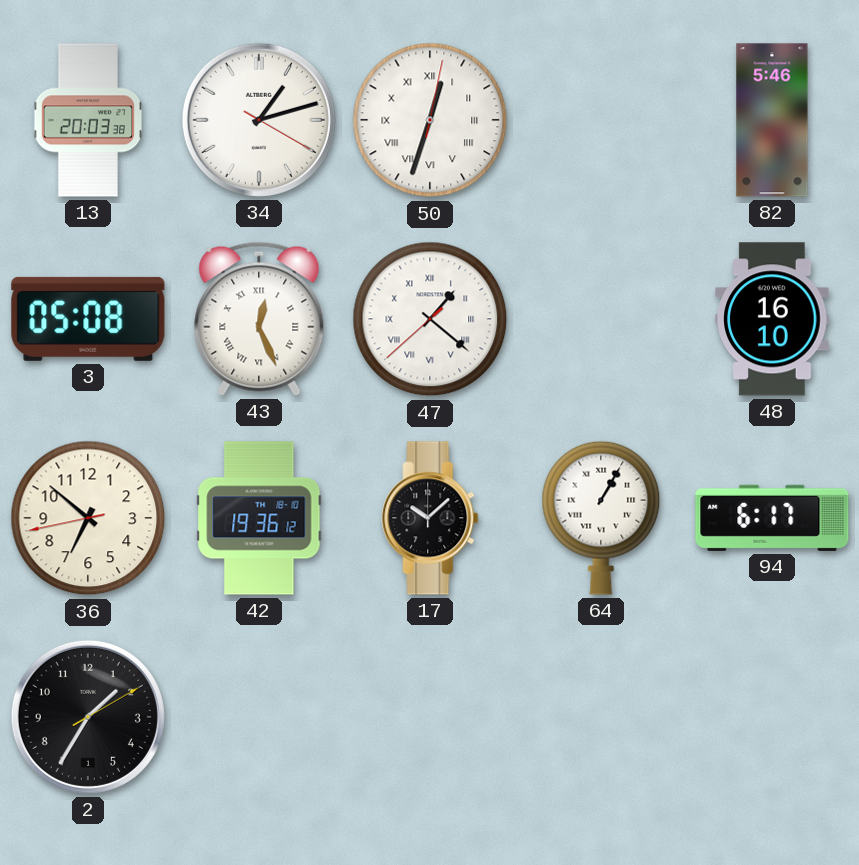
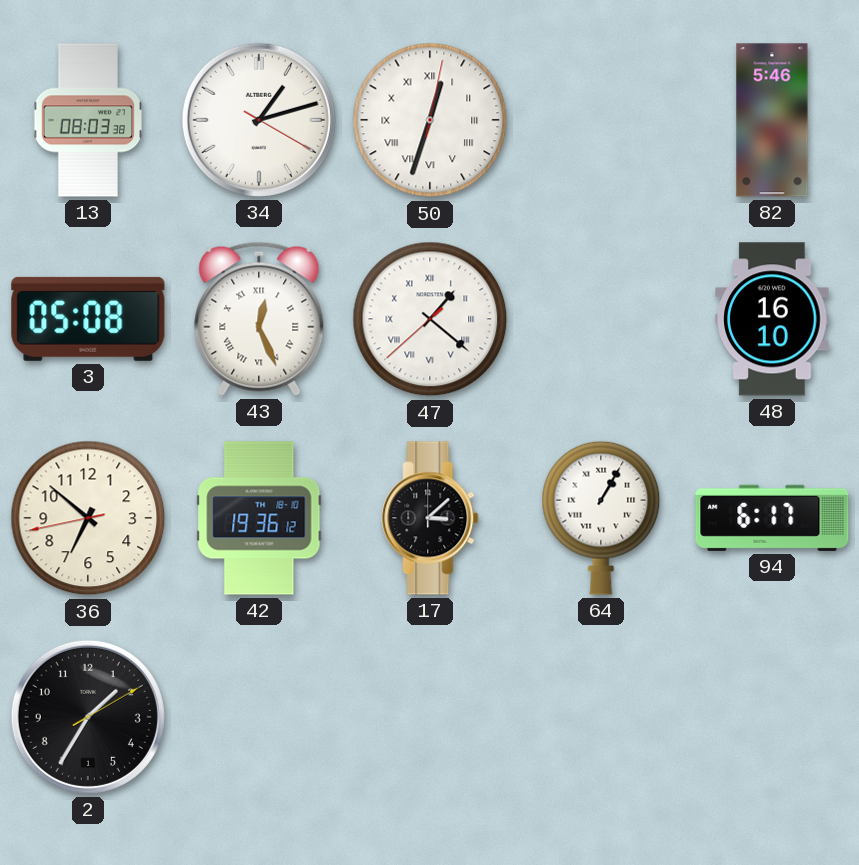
13: 20:03 -> 08:03
17: 10:08 -> 3:08
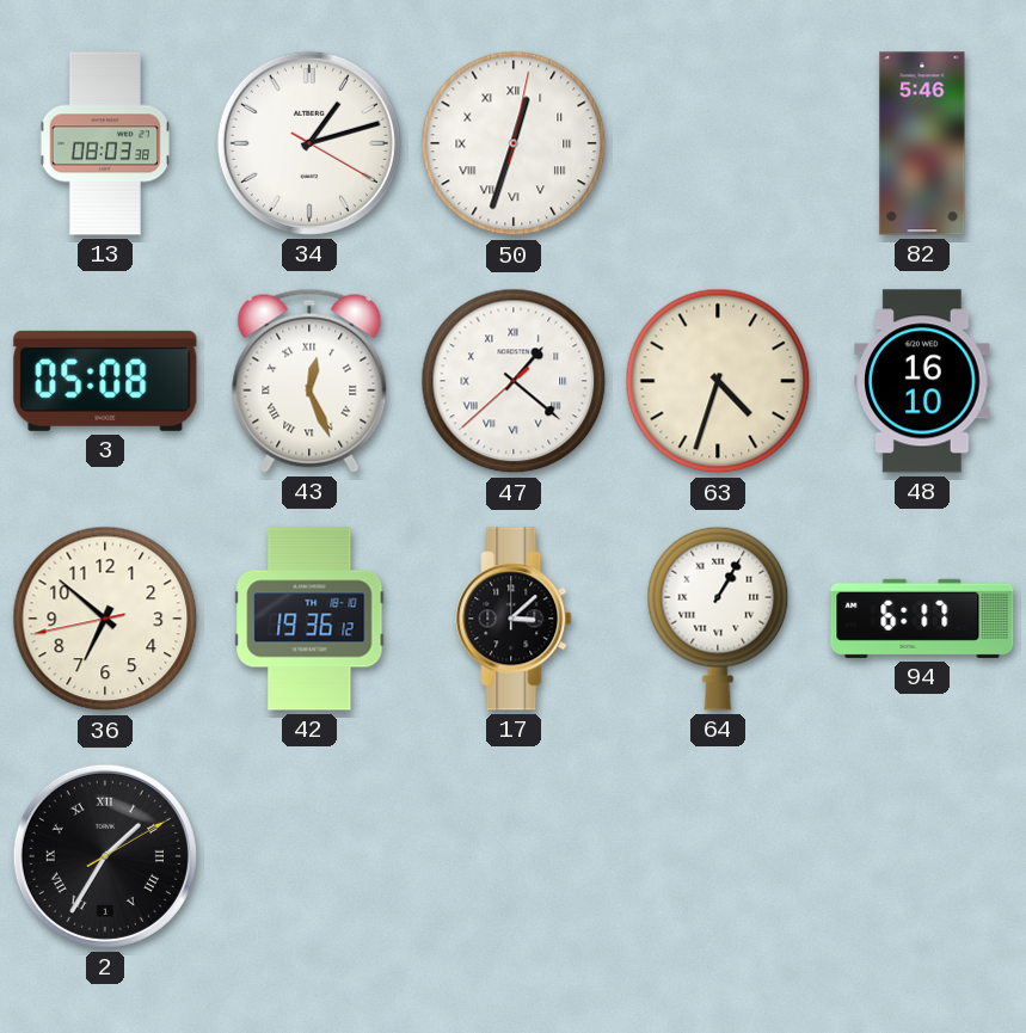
63: none -> 4:33
2 numerals: Arabic -> Roman
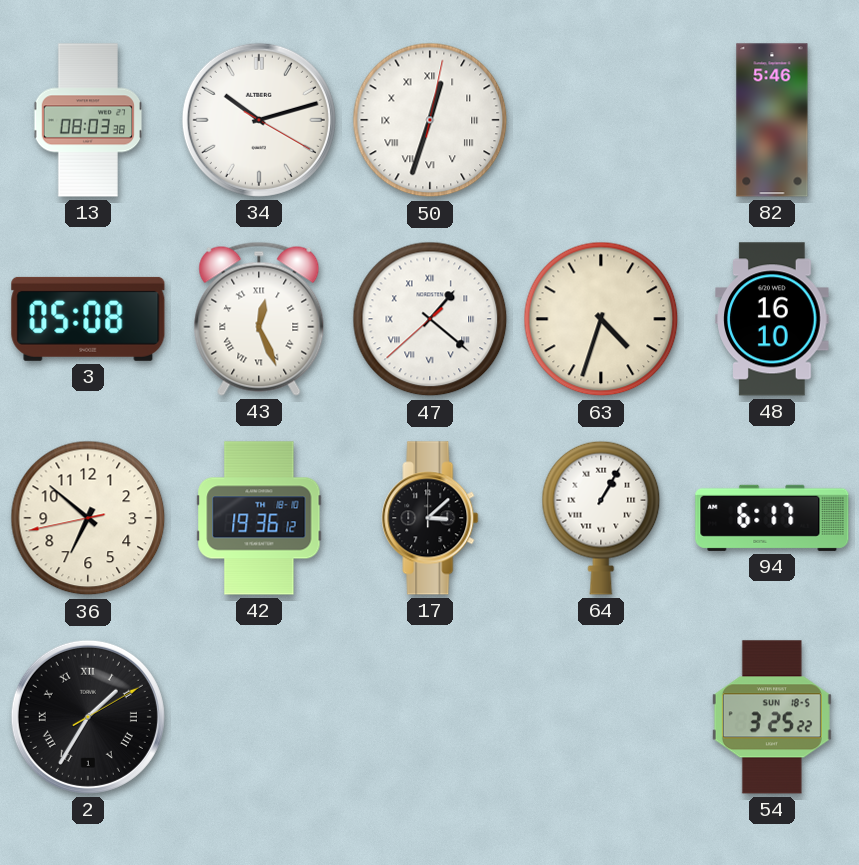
34: 1:12 -> 10:12
54: none -> 3:25
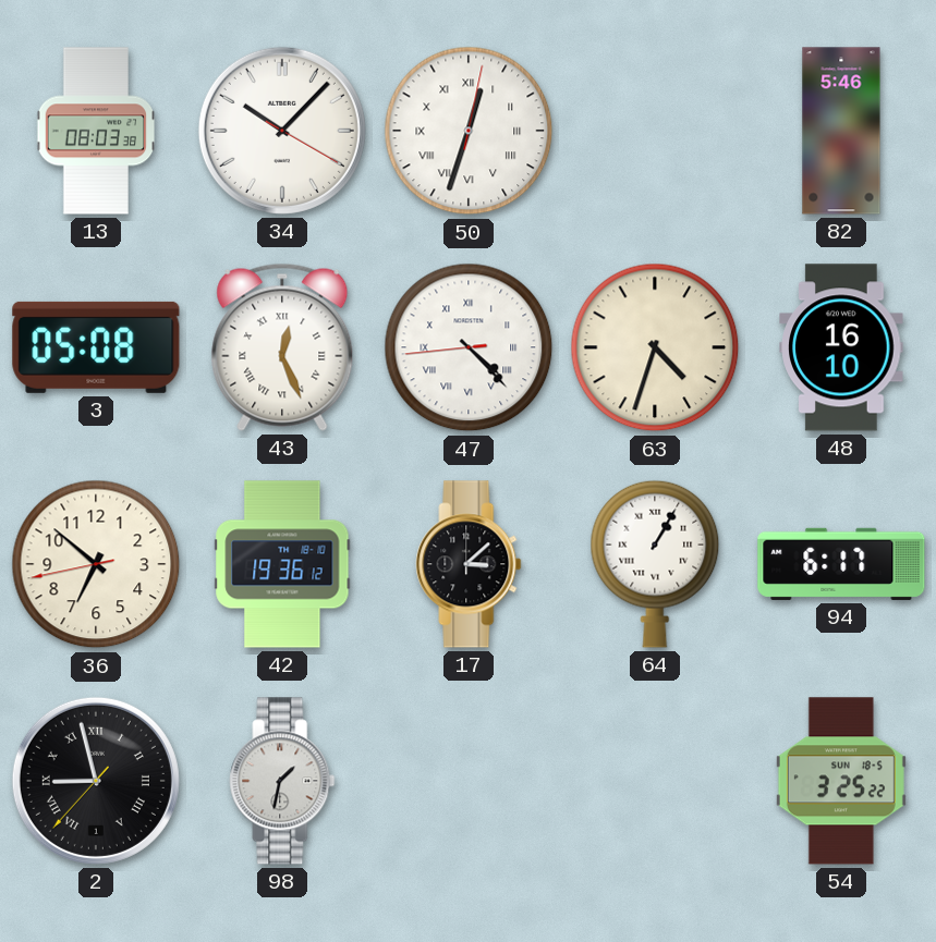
34: 10:12 -> 10:07
47: 1:21 -> 4:22
2: 1:35 -> 8:57
98: none -> 1:32
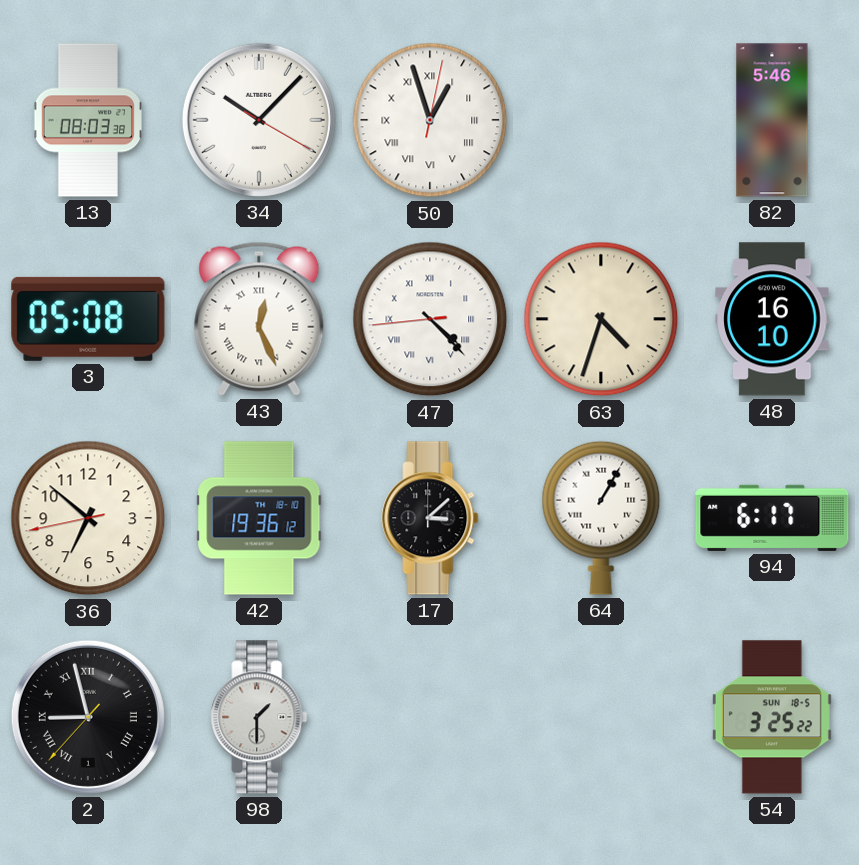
50: 12:33 -> 12:57
98: 1:32 -> 1:30
